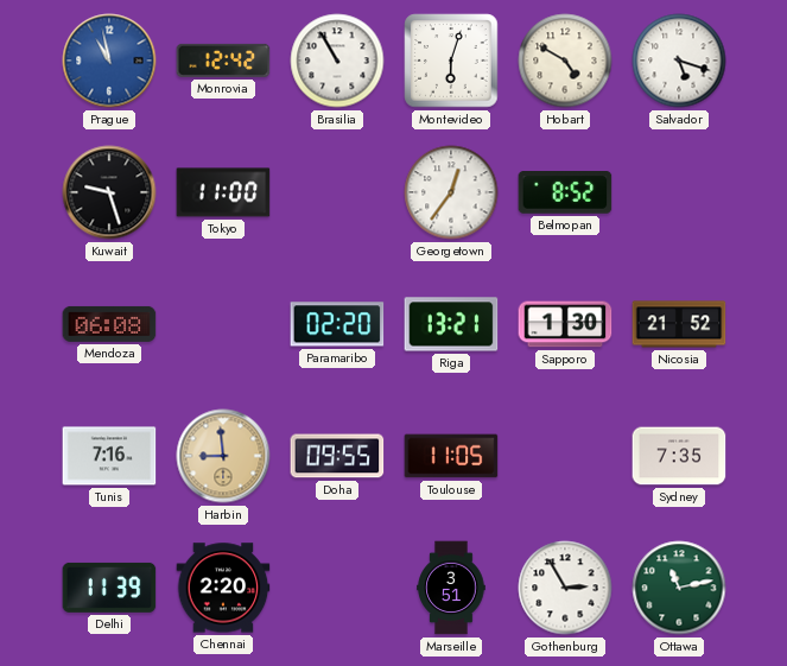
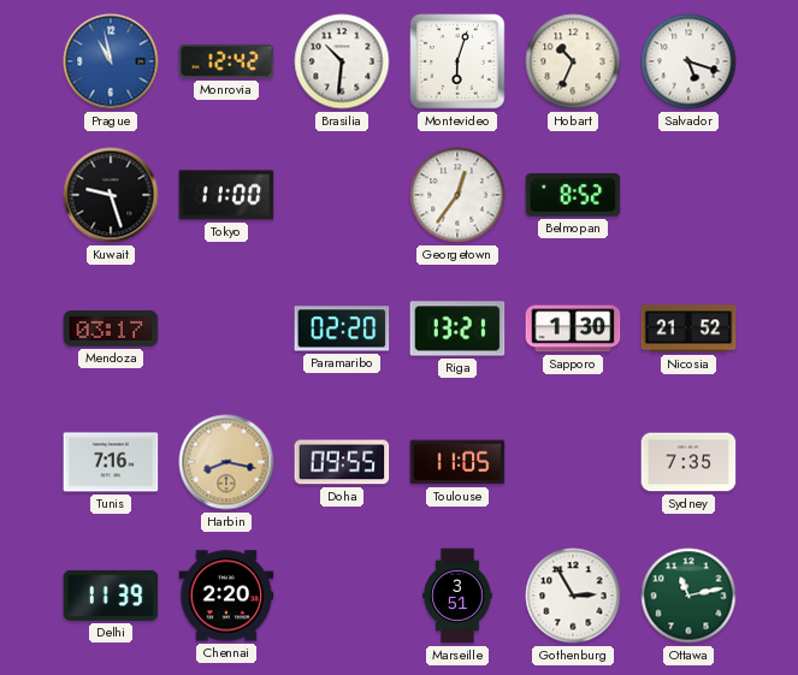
Brasilia: 10:55 -> 10:31
Hobart: 4:50 -> 10:34
Mendoza: 06:08 -> 03:17
Harbin: 8:59 -> 8:17
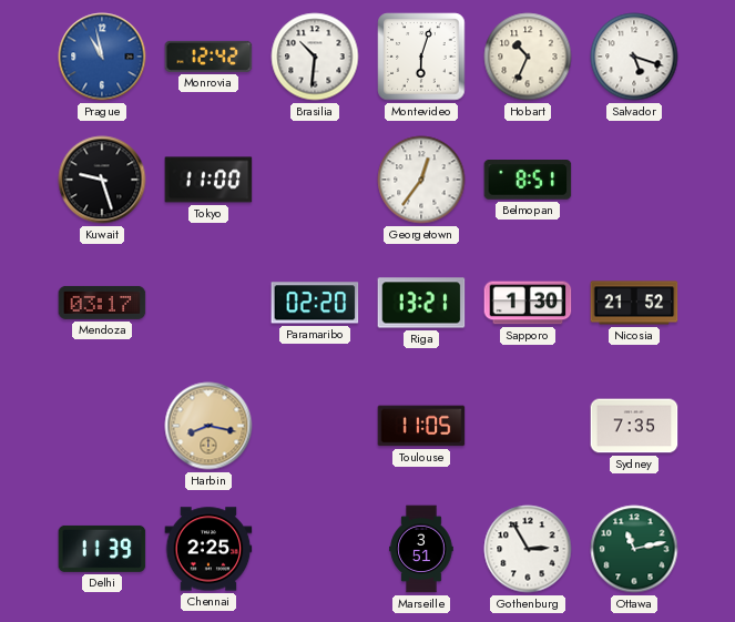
Belmopan: 8:52 -> 8:51
Tunis: 7:16 -> none
Doha: 09:55 -> none
Chennai: 2:20 -> 2:25
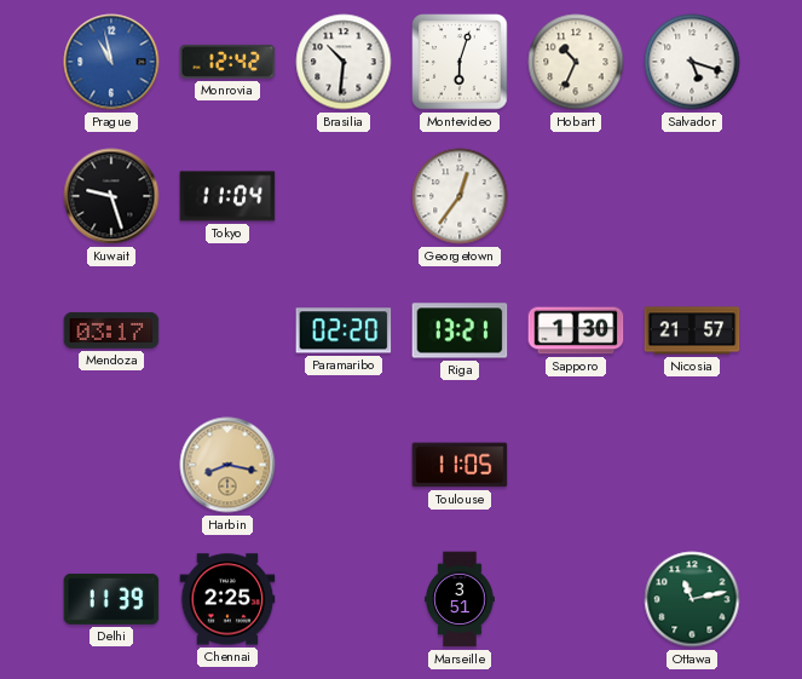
Tokyo: 11:00 -> 11:04
Belmopan: 8:51 -> none
Nicosia: 21:52 -> 21:57
Sydney: 7:35 -> none
Gothenburg: 2:55 -> none
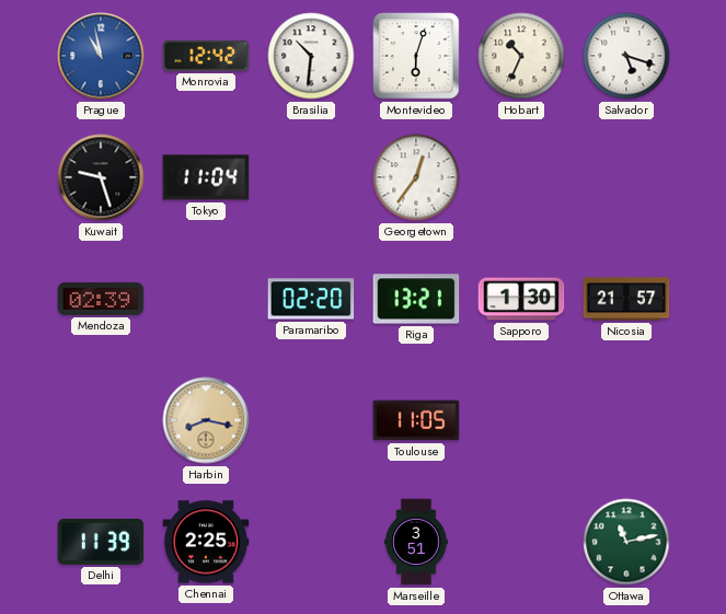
Mendoza: 03:17 -> 02:39
